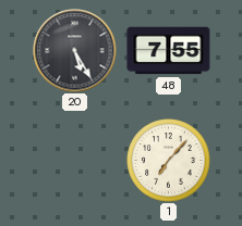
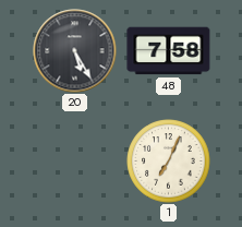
48: 7:55 -> 7:58
1: 7:07 -> 7:04
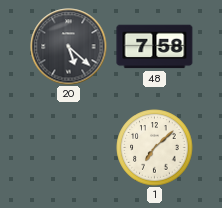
20: 5:25 -> 5:22
1: 7:04 -> 7:08
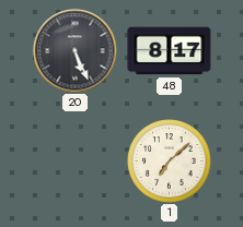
20: 5:22 -> 5:26
48: 7:58 -> 8:17
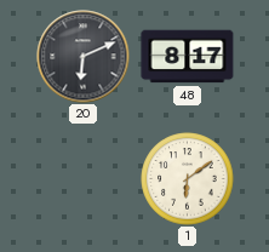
20: 5:26 -> 6:11
1: 7:08 -> 6:09
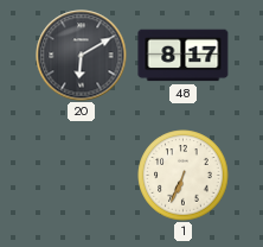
20: 6:11 -> 6:10
1: 6:09 -> 6:34
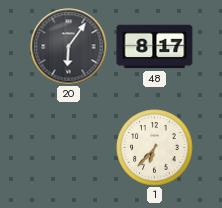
20: 6:10 -> 6:06
1: 6:34 -> 6:37
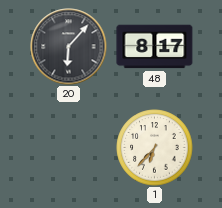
20: 6:06 -> 6:07
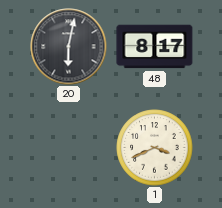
20: 6:07 -> 6:02
1: 6:37 -> 3:41
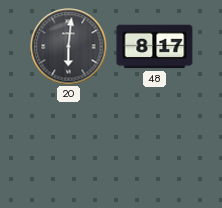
20: 6:02 -> 6:01
1: 3:41 -> none
